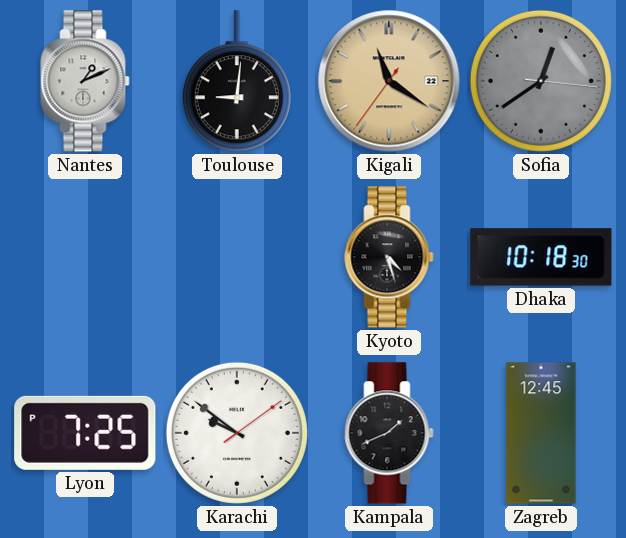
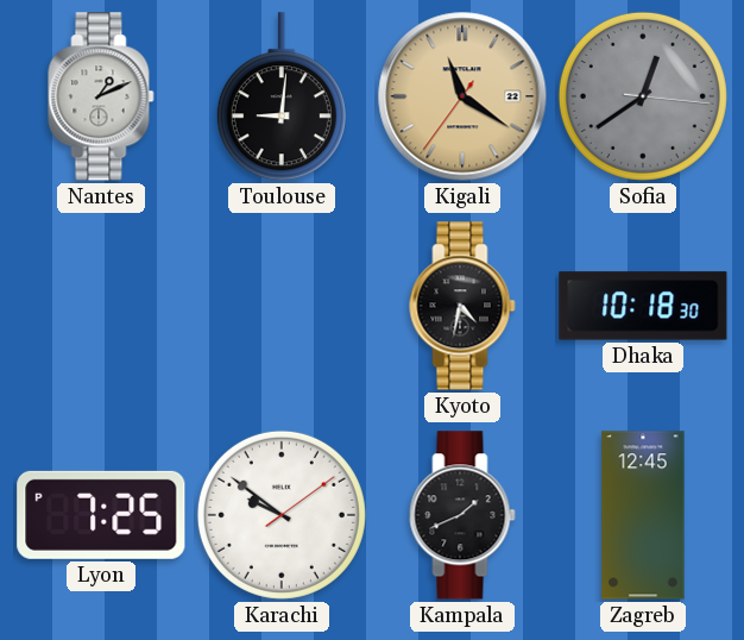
Kyoto: 4:27 -> 4:32
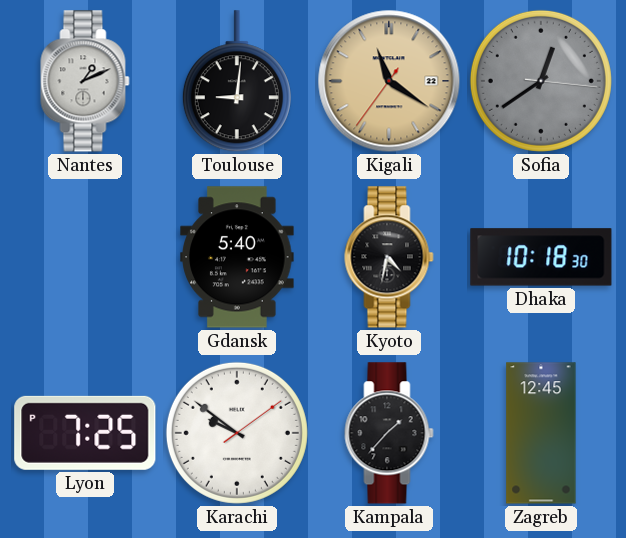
Gdansk: none -> 5:40
Kampala: 1:41 -> 1:37
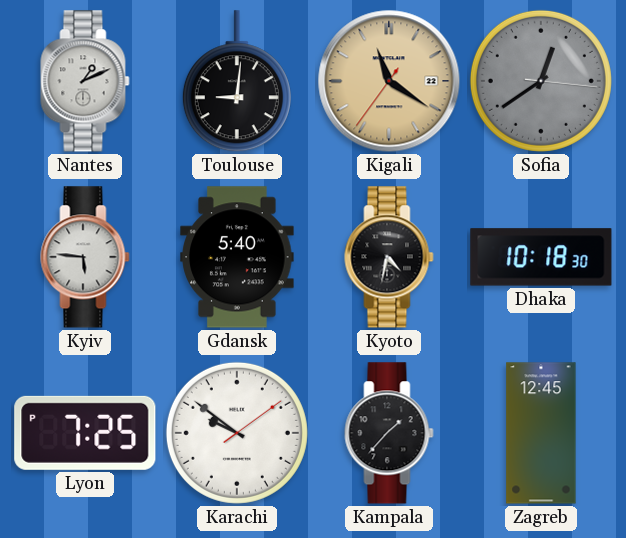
Kyiv: none -> 5:46
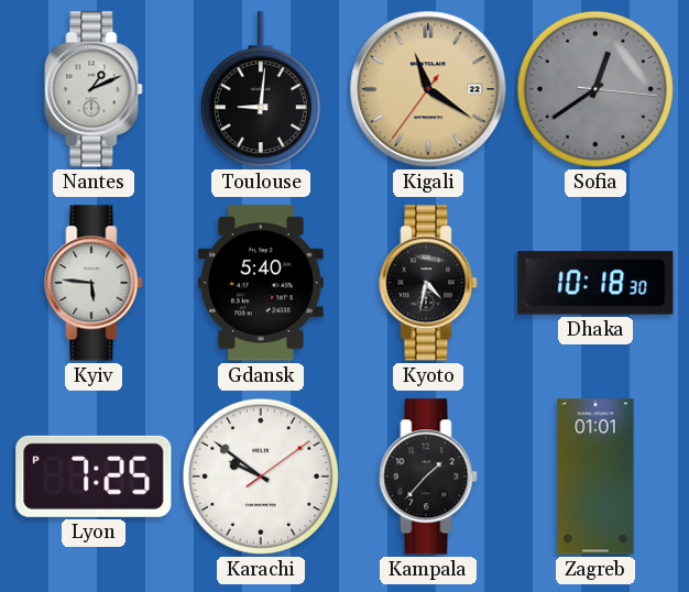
Zagreb: 12:45 -> 01:01
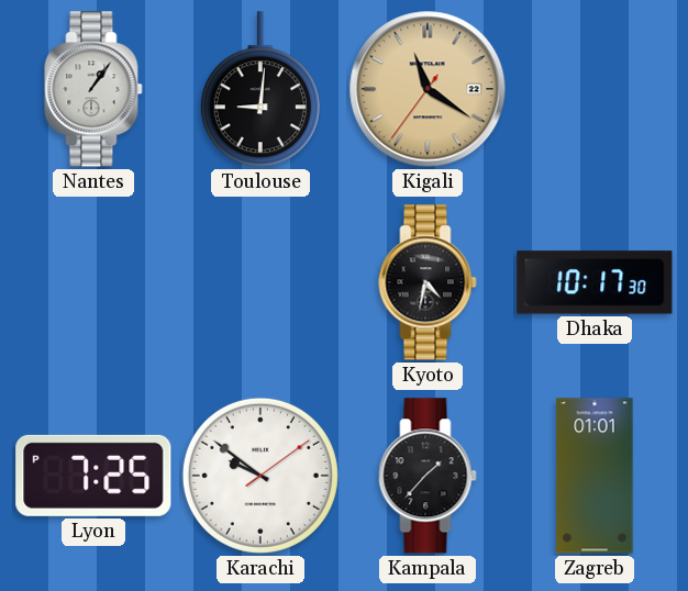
Nantes: 1:11 -> 1:06
Sofia: 12:39 -> none
Kyiv: 5:46 -> none
Gdansk: 5:40 -> none
Dhaka: 10:18 -> 10:17
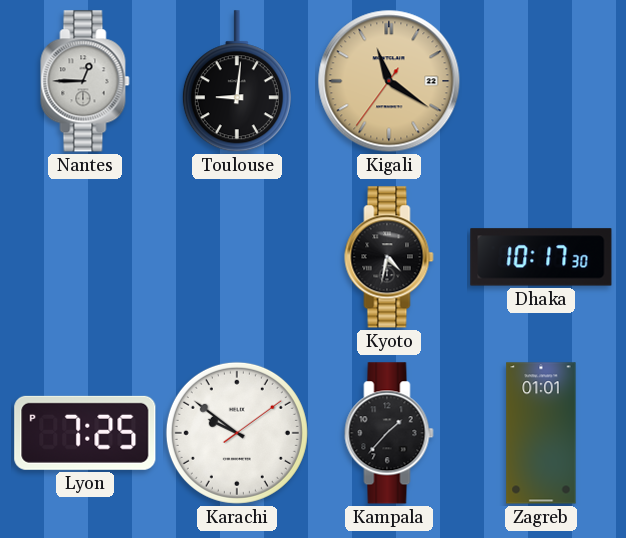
Nantes: 1:06 -> 12:45
